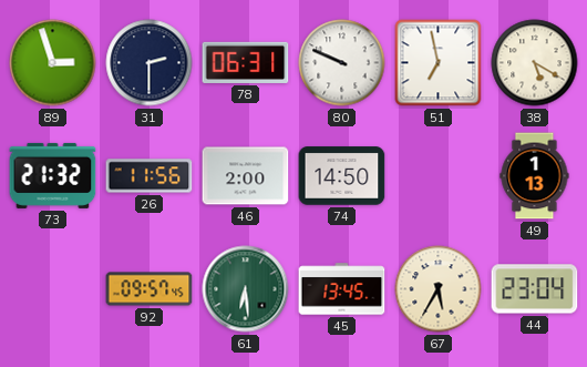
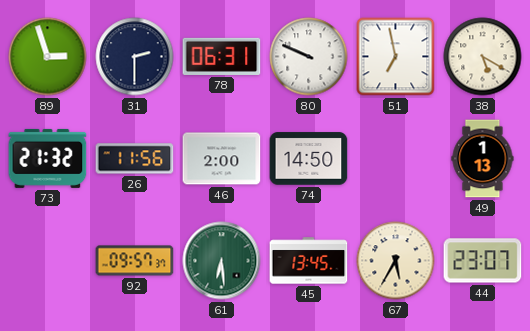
92: 09:57:45 -> 09:57:37
44: 23:04 -> 23:07
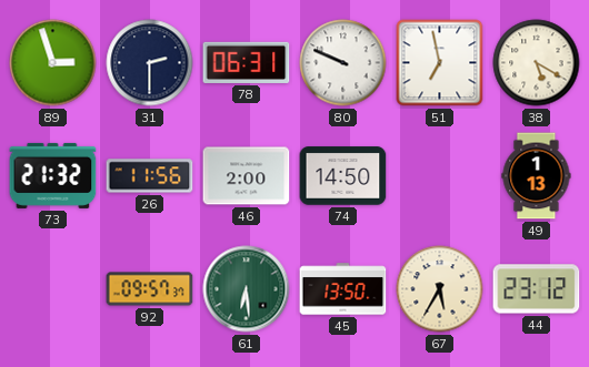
45: 13:45 -> 13:50
44: 23:07 -> 23:12
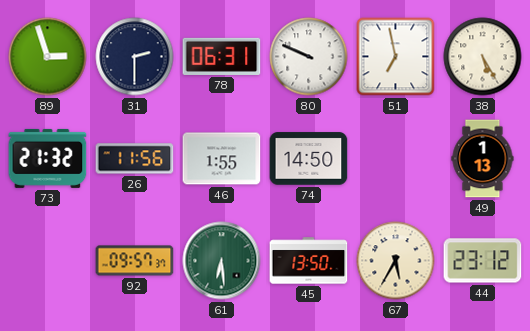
38: 5:20 -> 5:25
46: 2:00 -> 1:55
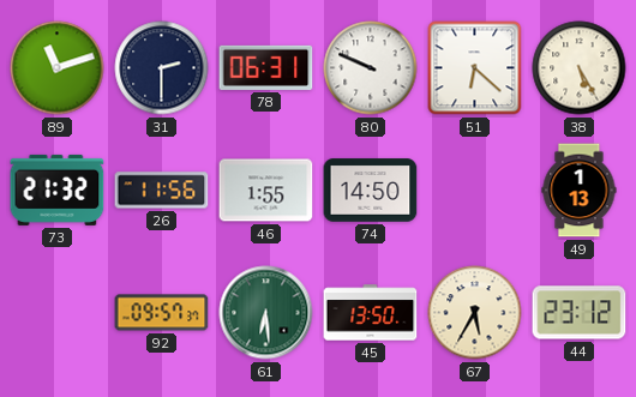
89: 2:57 -> 11:12
51: 6:58 -> 6:22
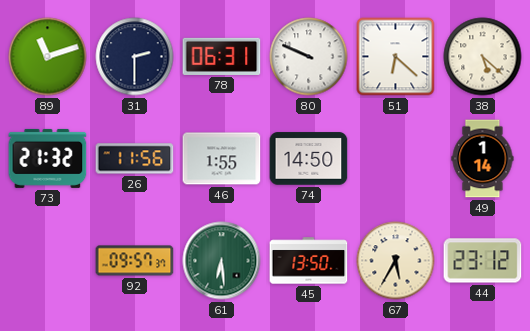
38: 5:25 -> 5:22
49: 1:13 -> 1:14
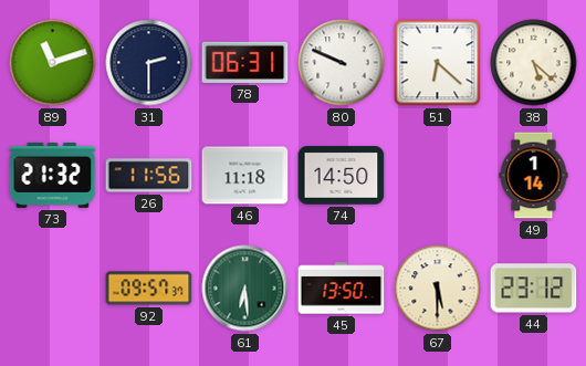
46: 1:55 -> 11:18
67: 5:35 -> 5:30
